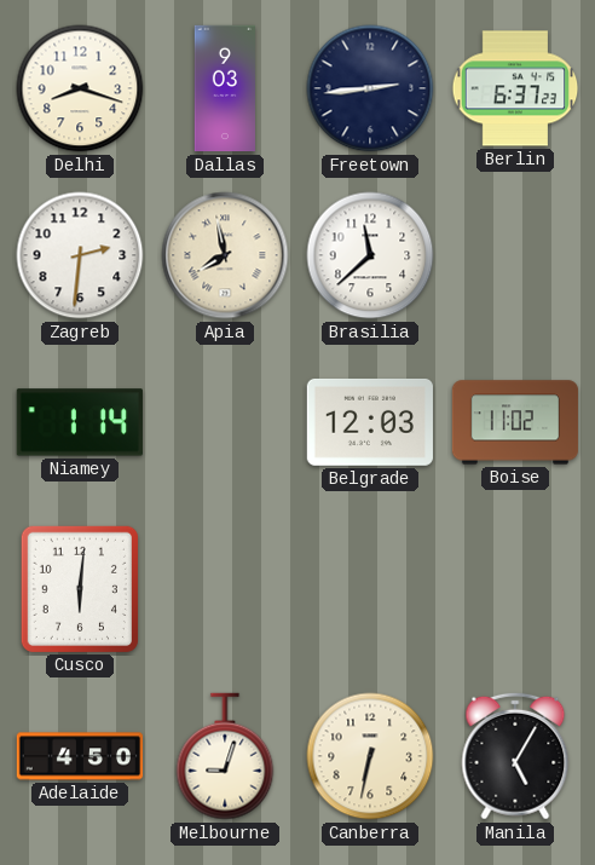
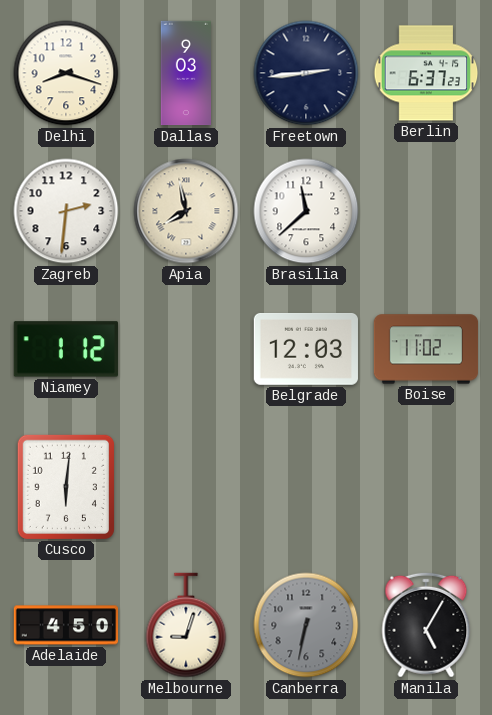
Niamey: 1:14 -> 1:12
Canberra dial: cream -> grey
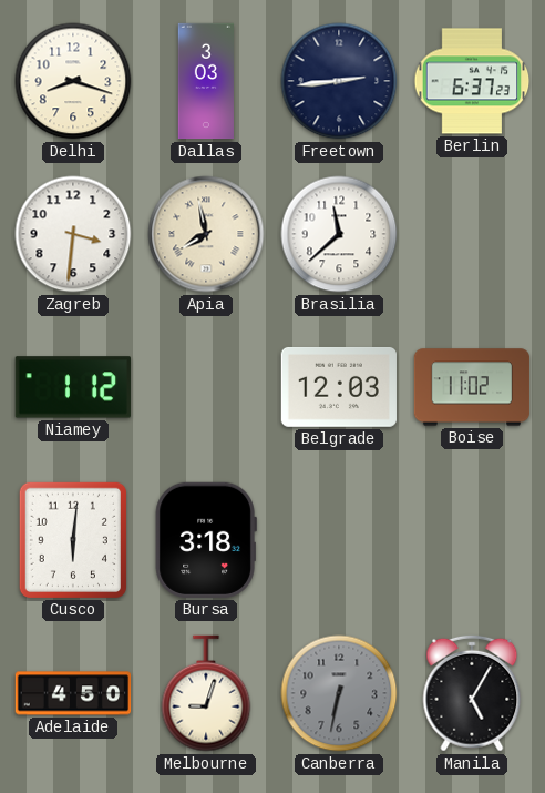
Dallas: 9:03 -> 3:03
Zagreb: 2:31 -> 3:31
Bursa: none -> 3:18
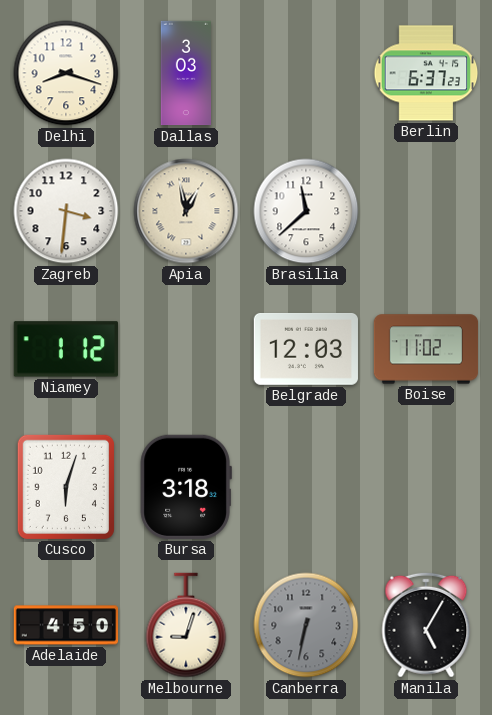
Freetown: 2:44 -> none
Apia: 7:58 -> 12:58
Cusco: 6:01 -> 6:03
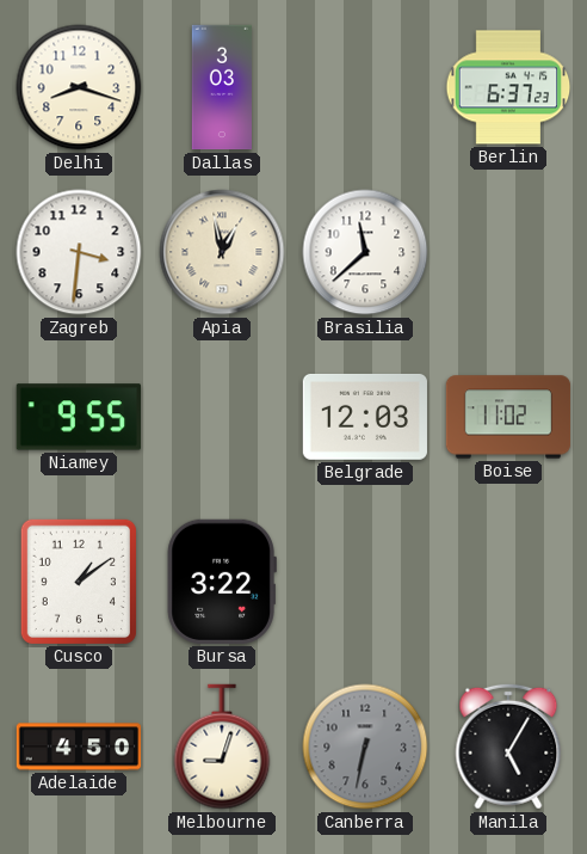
Niamey: 1:12 -> 9:55
Cusco: 6:03 -> 1:09
Bursa: 3:18 -> 3:22
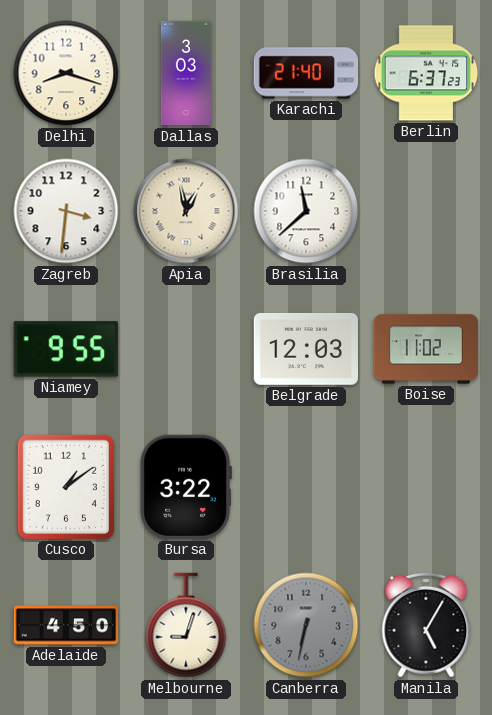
Karachi: none -> 21:40
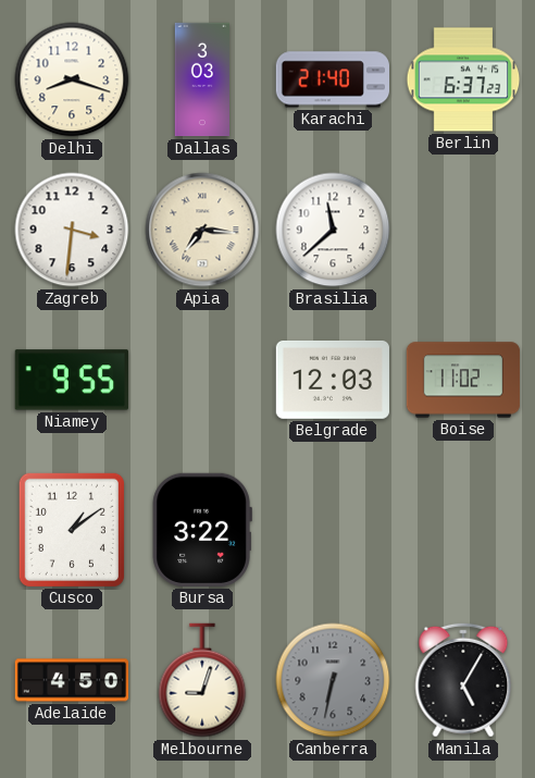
Apia: 12:58 -> 7:16
